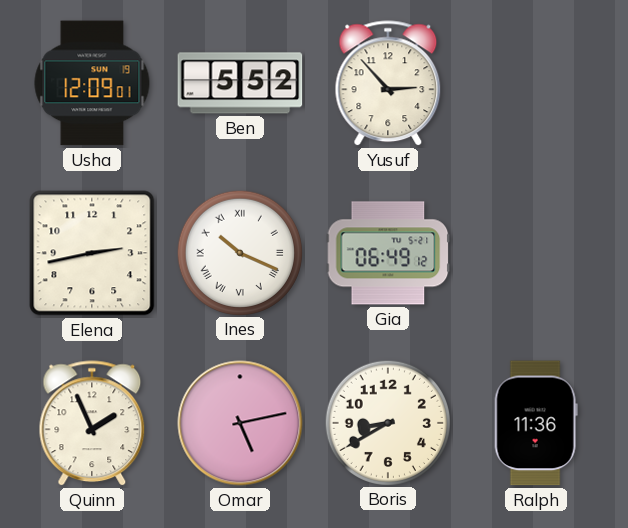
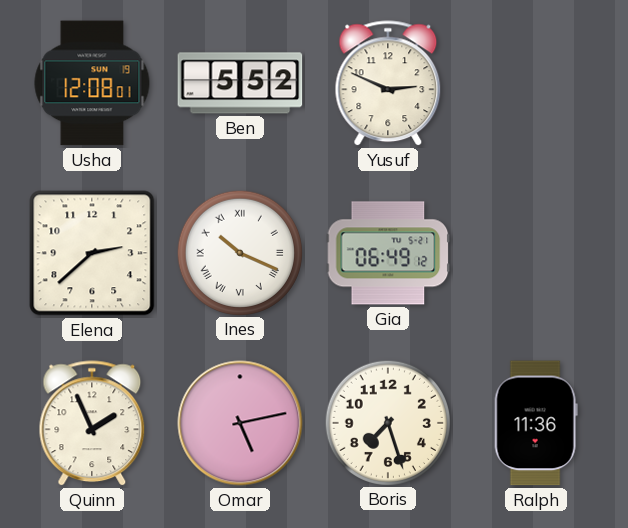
Usha: 12:09 -> 12:08
Yusuf: 2:53 -> 2:49
Elena: 2:43 -> 2:38
Boris: 8:40 -> 7:27
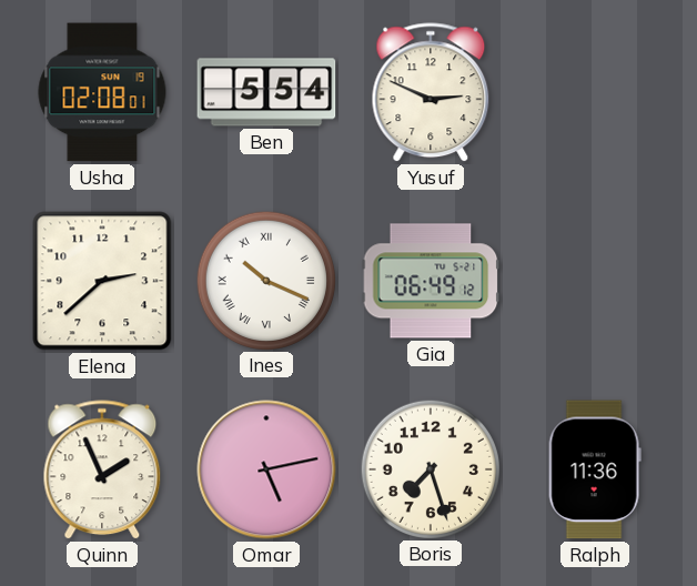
Usha: 12:08 -> 02:08
Ben: 5:52 -> 5:54
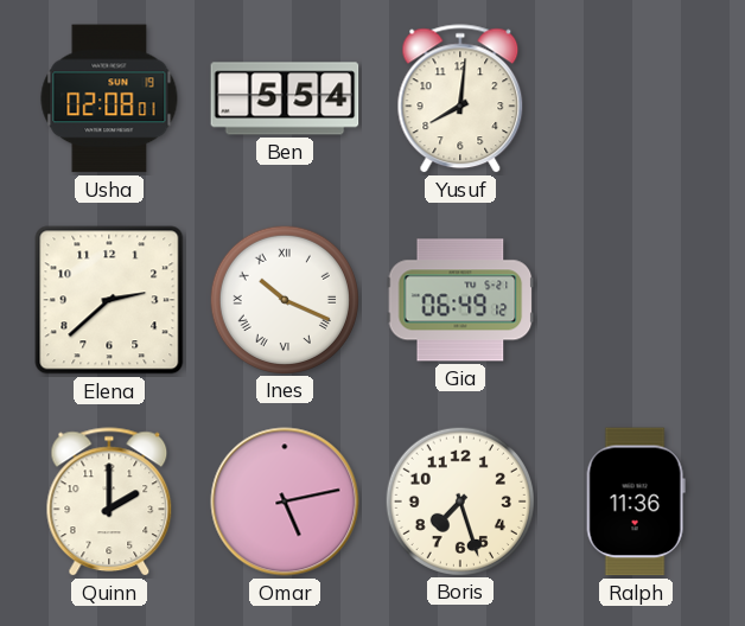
Yusuf: 2:49 -> 8:01
Quinn: 1:56 -> 2:00
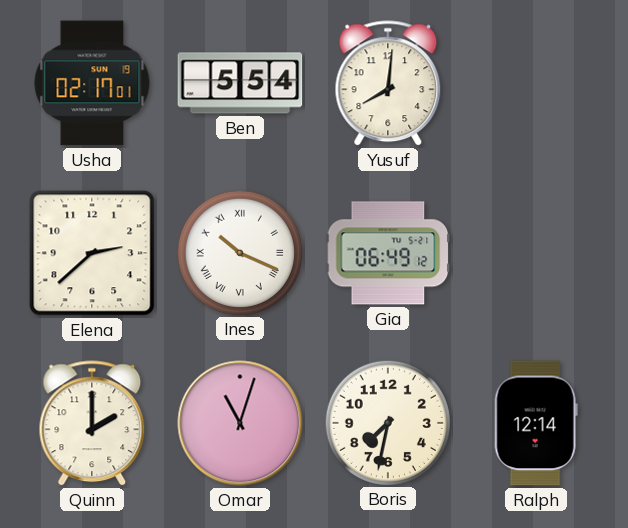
Usha: 02:08 -> 02:17
Omar: 5:13 -> 11:03
Boris: 7:27 -> 7:32
Ralph: 11:36 -> 12:14
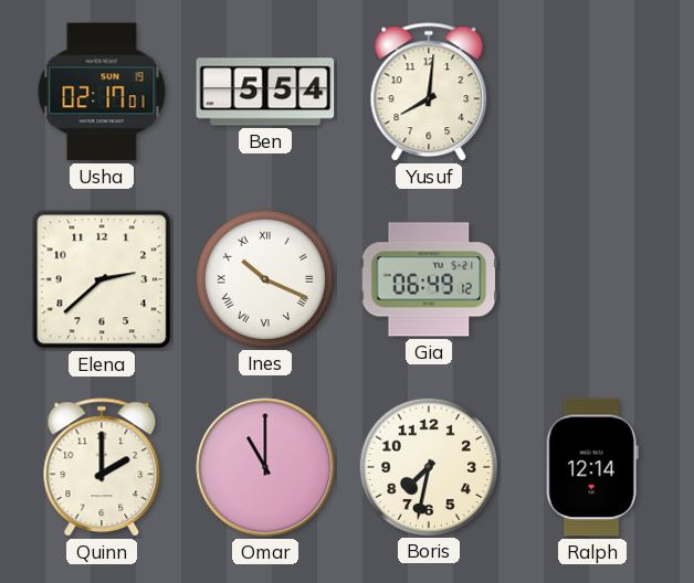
Omar: 11:03 -> 11:00
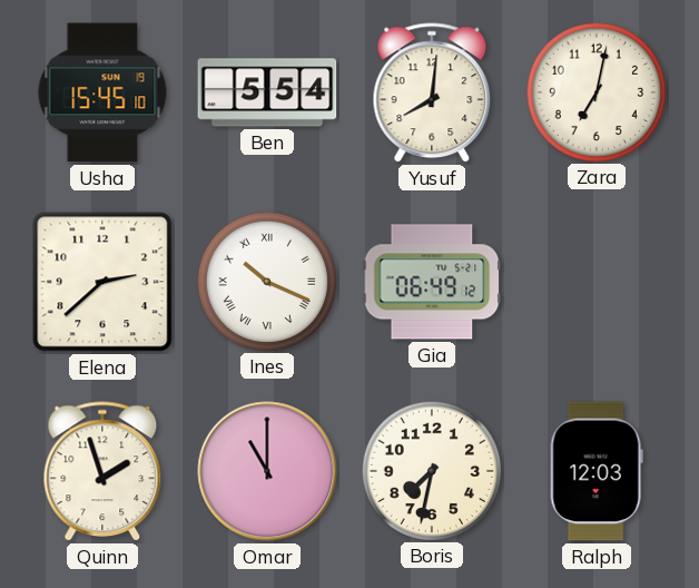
Usha: 02:17 -> 15:45
Zara: none -> 7:02
Quinn: 2:00 -> 1:57
Ralph: 12:14 -> 12:03
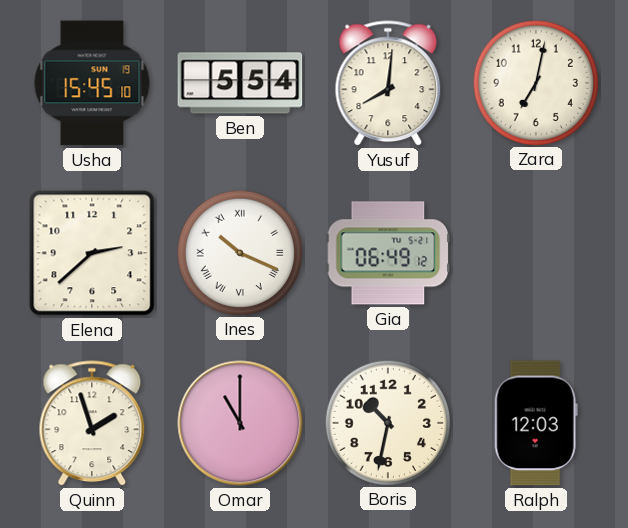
Boris: 7:32 -> 10:32
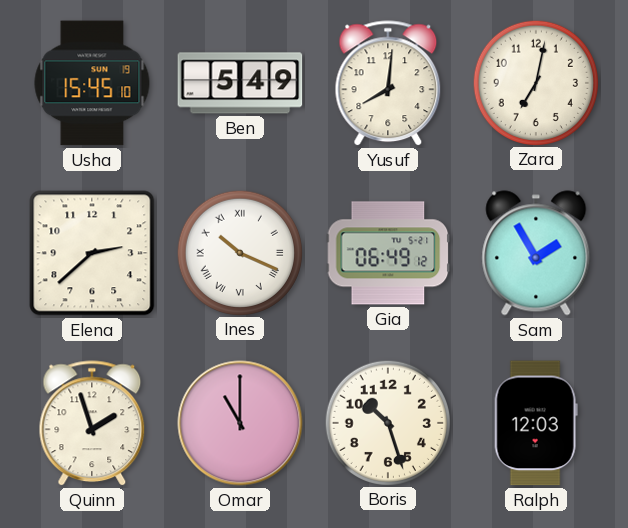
Ben: 5:54 -> 5:49
Sam: none -> 1:55
Boris: 10:32 -> 10:27
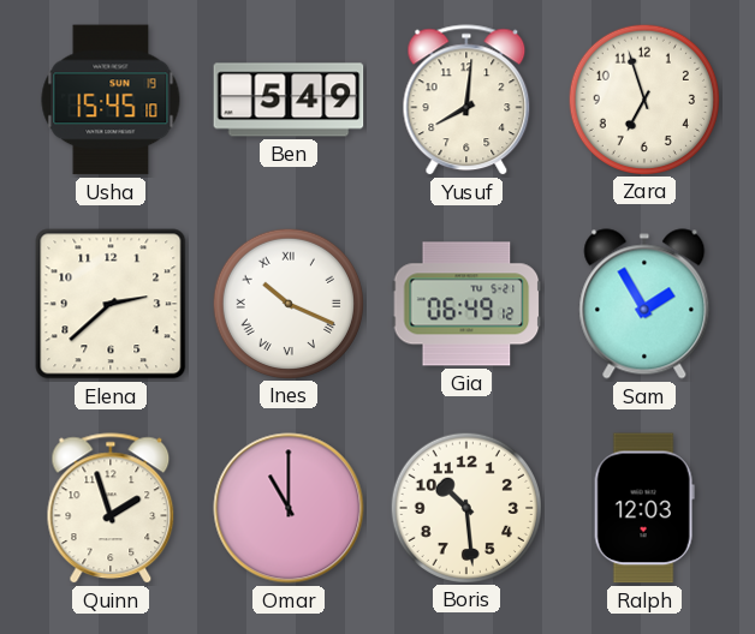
Zara: 7:02 -> 6:57
Boris: 10:27 -> 10:29
